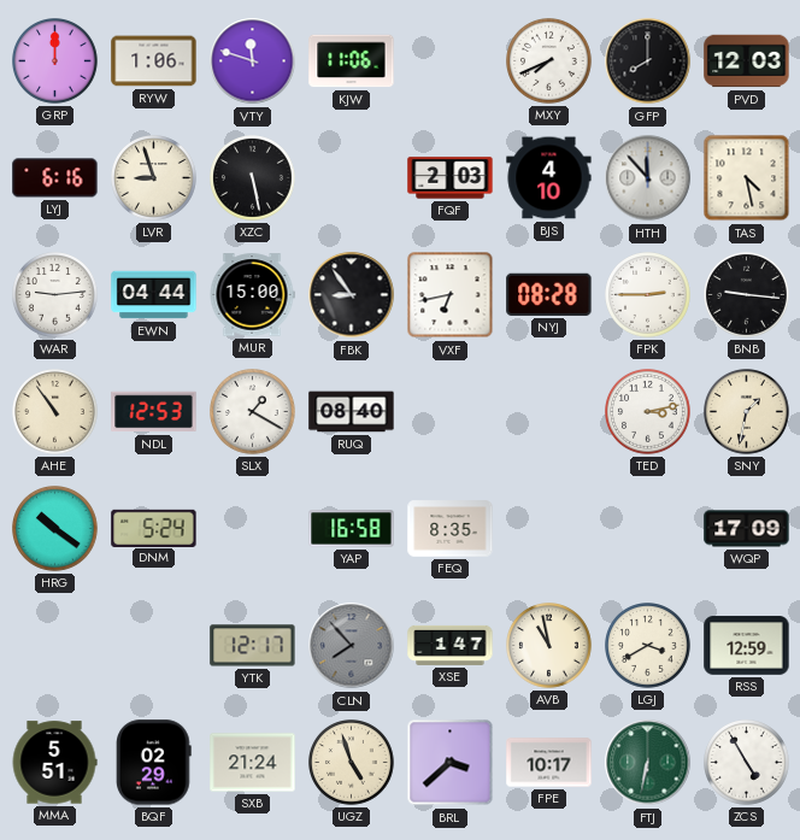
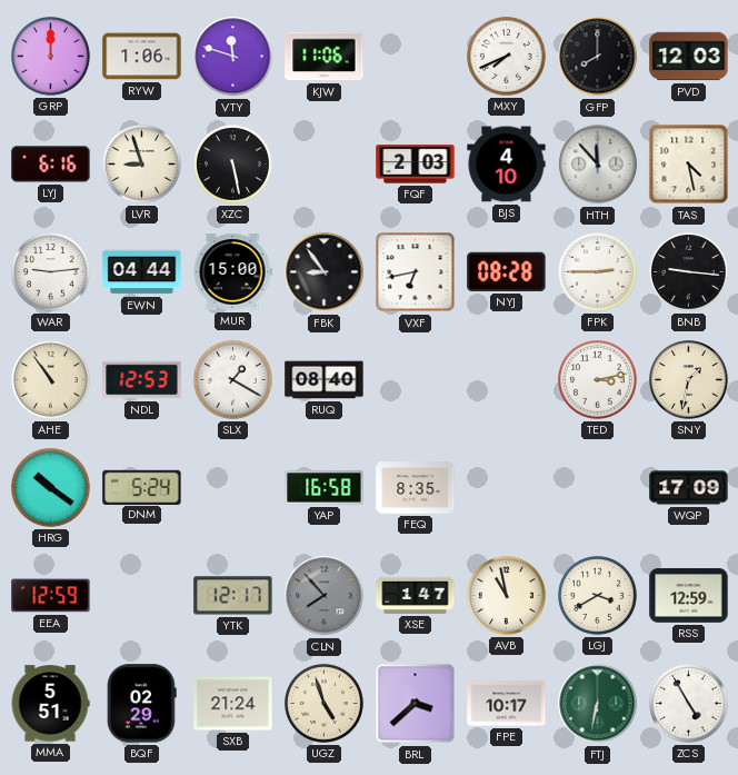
EEA: none -> 12:59
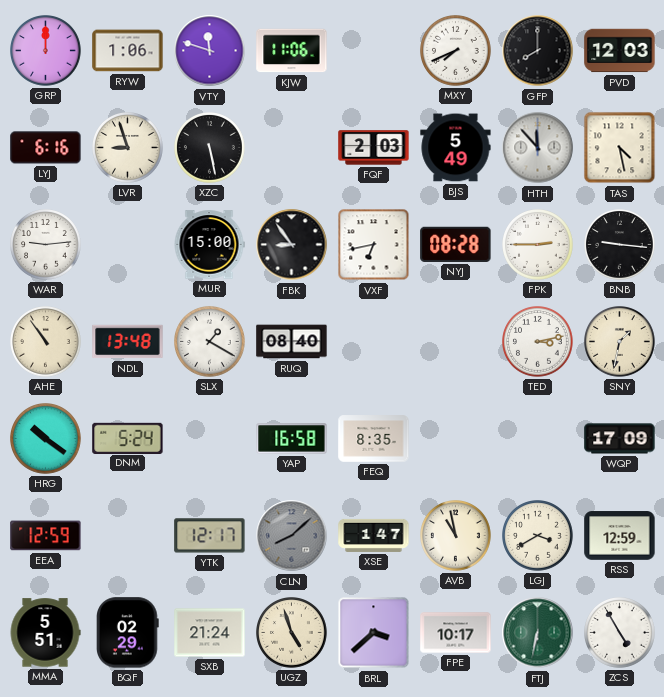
BJS: 4:10 -> 5:49
EWN: 04:44 -> none
NDL: 12:53 -> 13:48
CLN: 7:53 -> 8:08
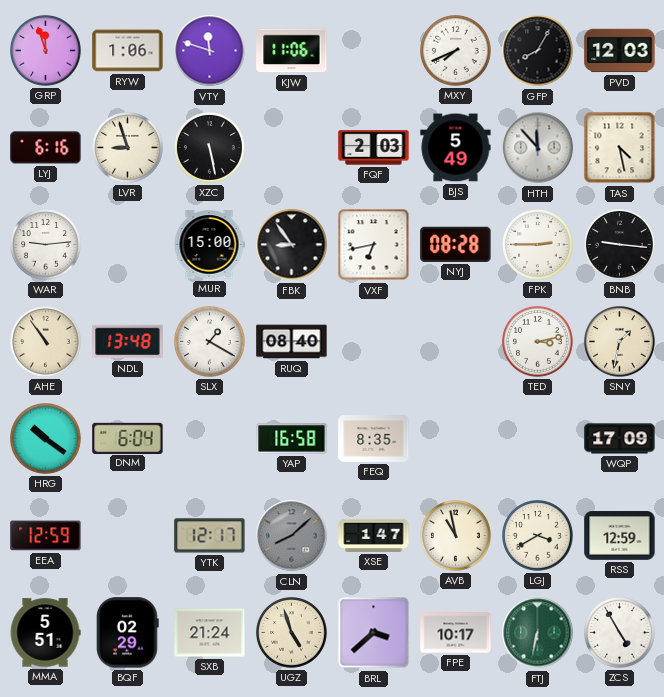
GRP: 12:00 -> 11:57
GFP: 8:00 -> 8:05
DNM: 5:24 -> 6:04
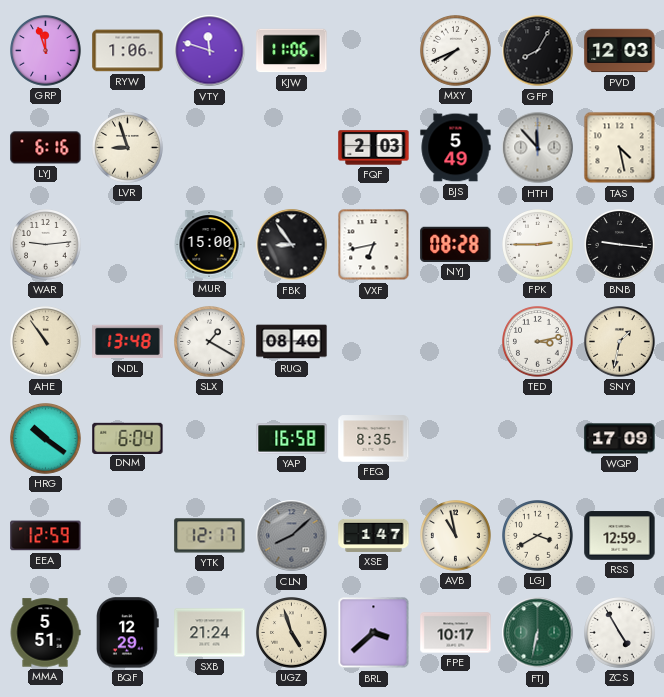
XZC: 5:28 -> none
BQF: 02:29 -> 12:29
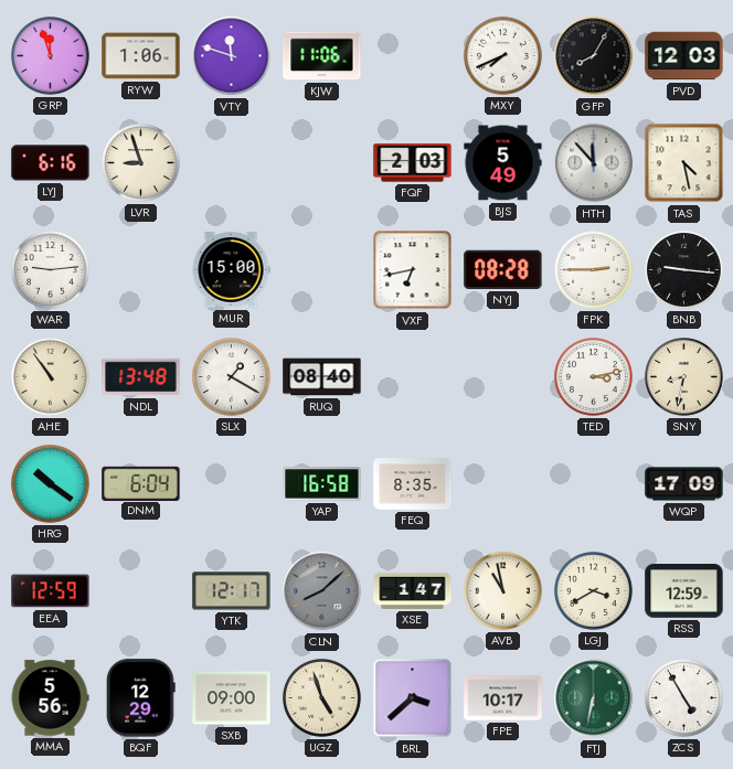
FBK: 8:54 -> none
SNY: 1:32 -> 8:32
MMA: 5:51 -> 5:56
SXB: 21:24 -> 09:00
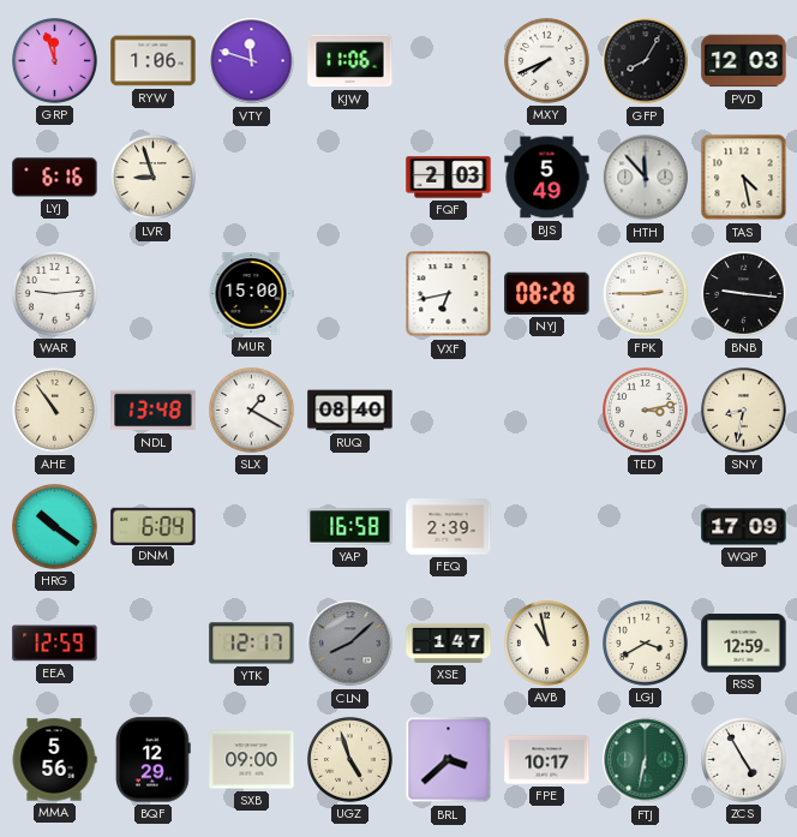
FEQ: 8:35 -> 2:39
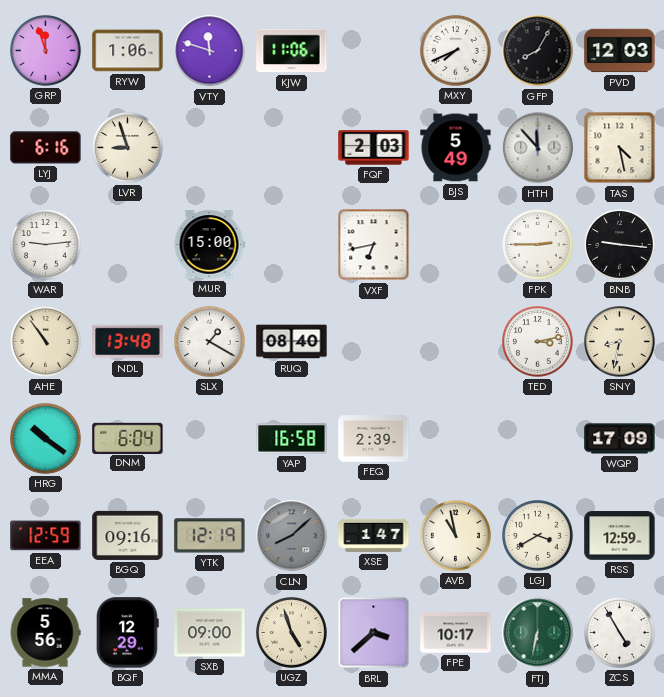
NYJ: 08:28 -> none
BGQ: none -> 09:16
YTK: 12:17 -> 12:19
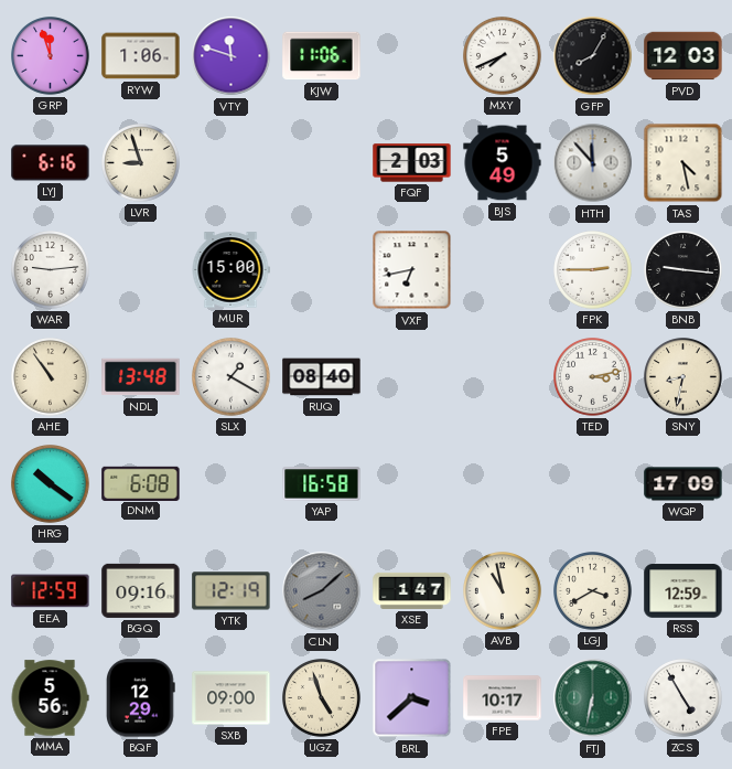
DNM: 6:04 -> 6:08
FEQ: 2:39 -> none
